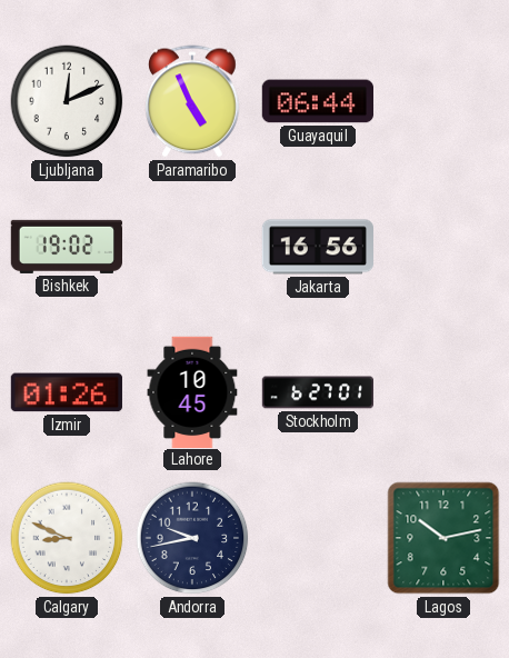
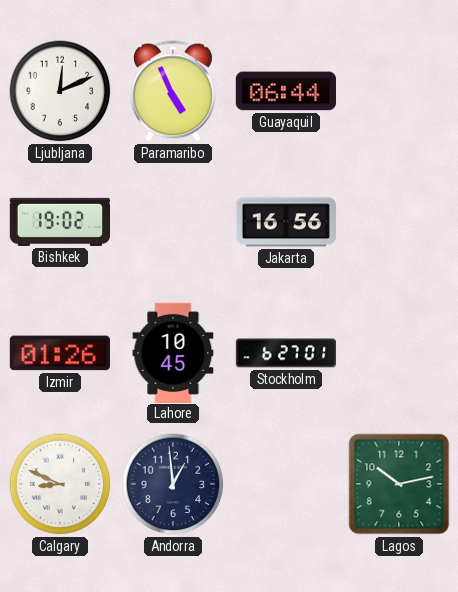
Andorra: 9:43 -> 12:59
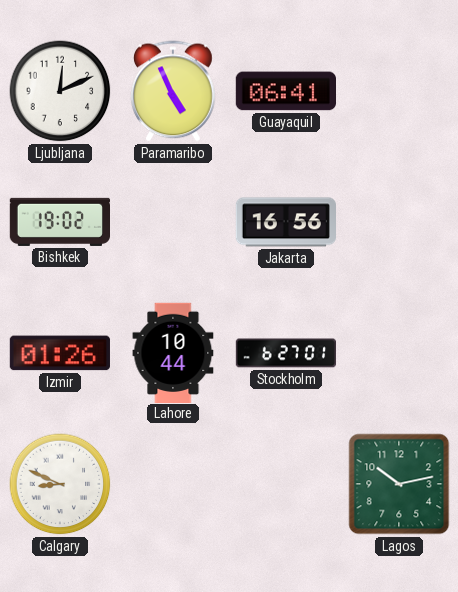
Guayaquil: 06:44 -> 06:41
Lahore: 10:45 -> 10:44
Andorra: 12:59 -> none
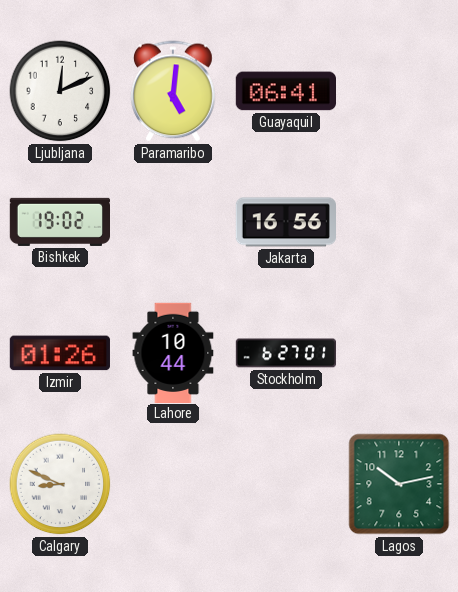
Paramaribo: 4:56 -> 5:01
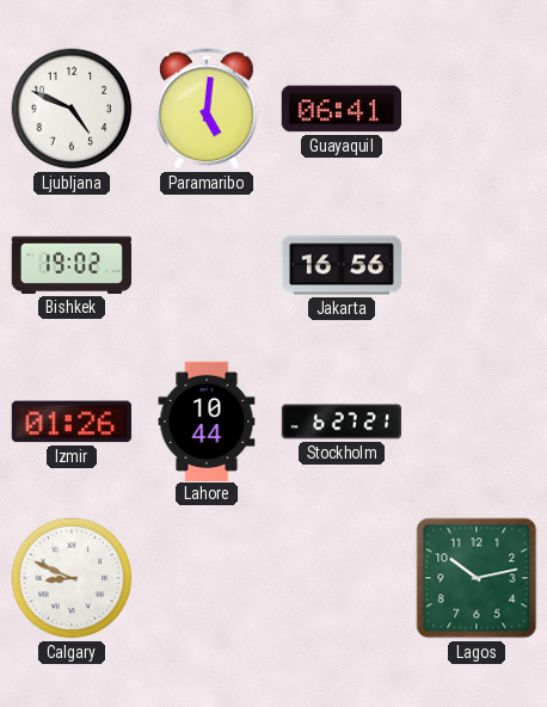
Ljubljana: 12:11 -> 4:49
Stockholm: 6:27:01 -> 6:27:21
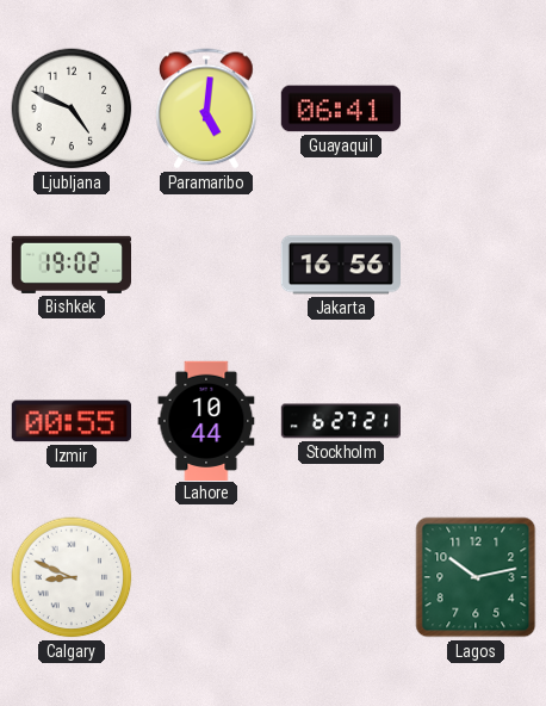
Izmir: 01:26 -> 00:55
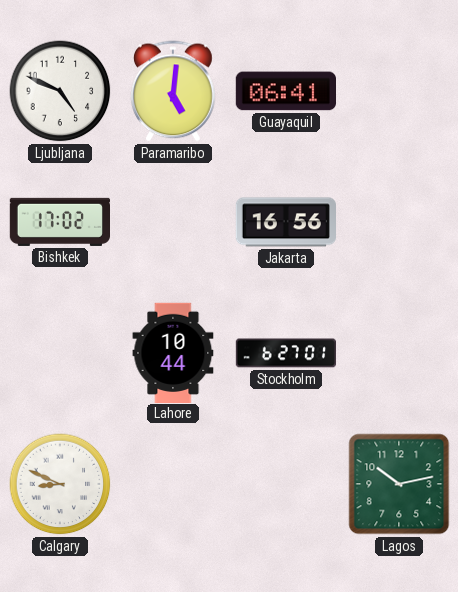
Bishkek: 19:02 -> 17:02
Izmir: 00:55 -> none
Stockholm: 6:27:21 -> 6:27:01
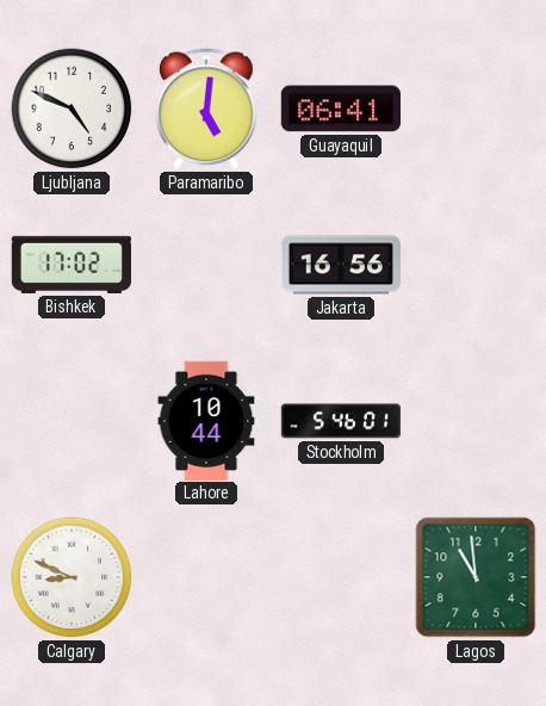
Stockholm: 6:27 -> 5:46
Lagos: 10:13 -> 10:59
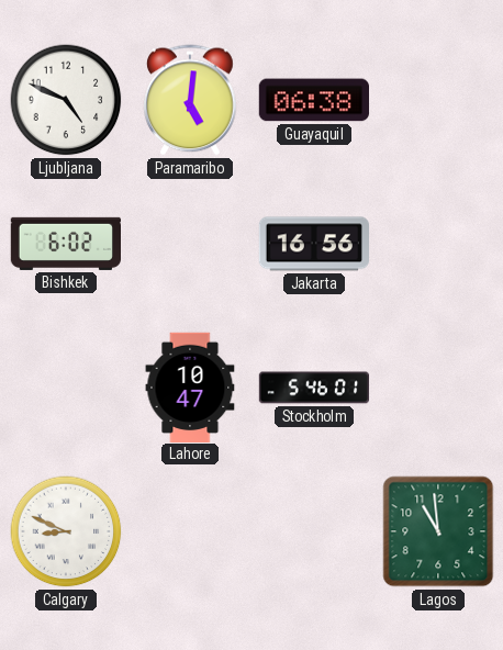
Guayaquil: 06:41 -> 06:38
Bishkek: 17:02 -> 6:02
Lahore: 10:44 -> 10:47
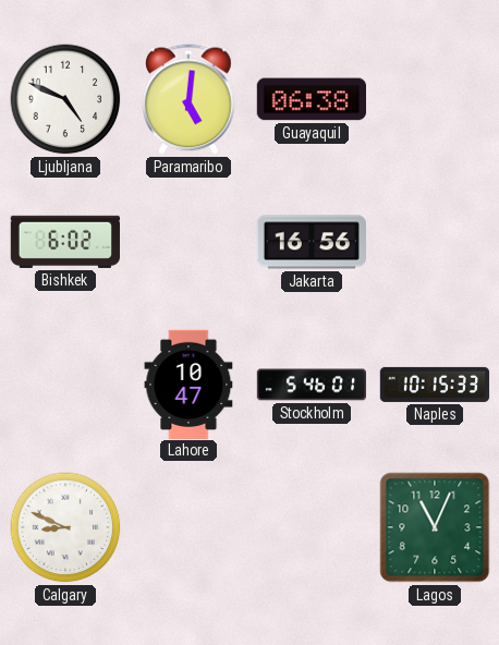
Naples: none -> 10:15
Lagos: 10:59 -> 11:04
